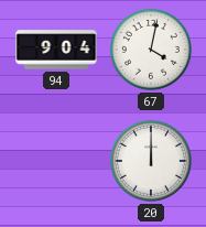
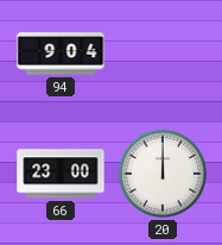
67: 4:02 -> none
66: none -> 23:00
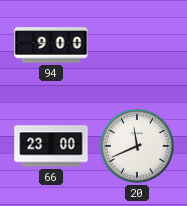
94: 9:04 -> 9:00
20: 12:00 -> 11:41
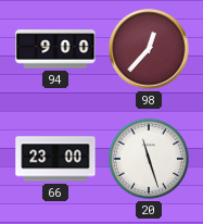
98: none -> 12:37
20: 11:41 -> 11:27
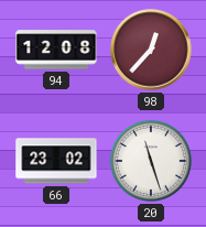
94: 9:00 -> 12:08
66: 23:00 -> 23:02
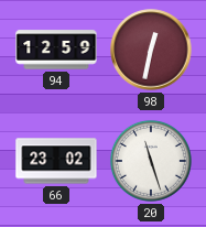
94: 12:08 -> 12:59
98: 12:37 -> 12:32
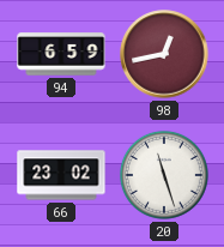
94: 12:59 -> 6:59
98: 12:32 -> 12:43
